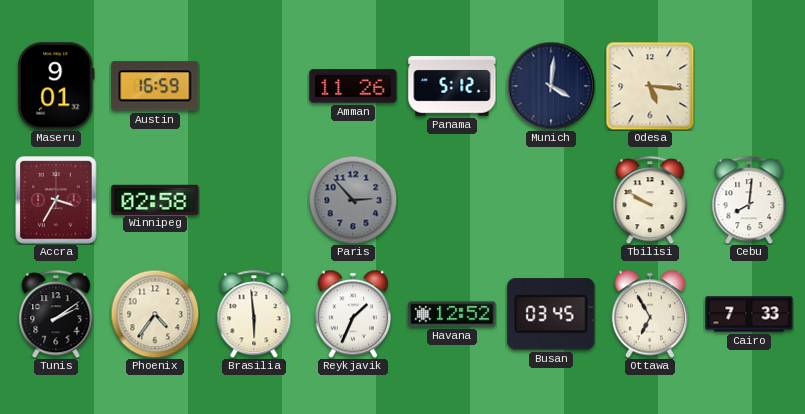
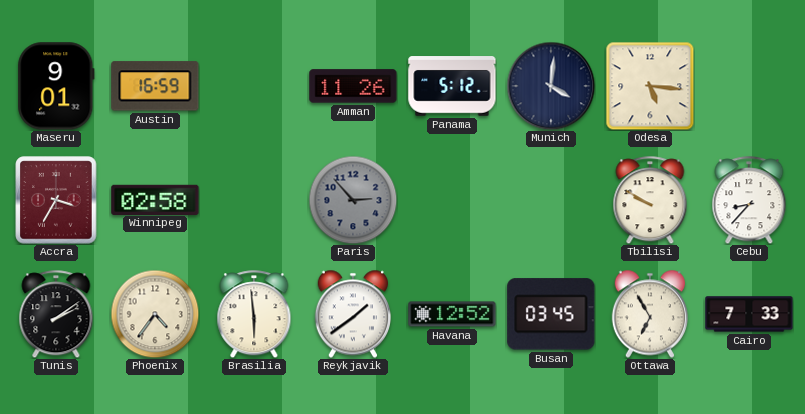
Cebu: 8:01 -> 8:37
Reykjavik: 1:34 -> 1:39
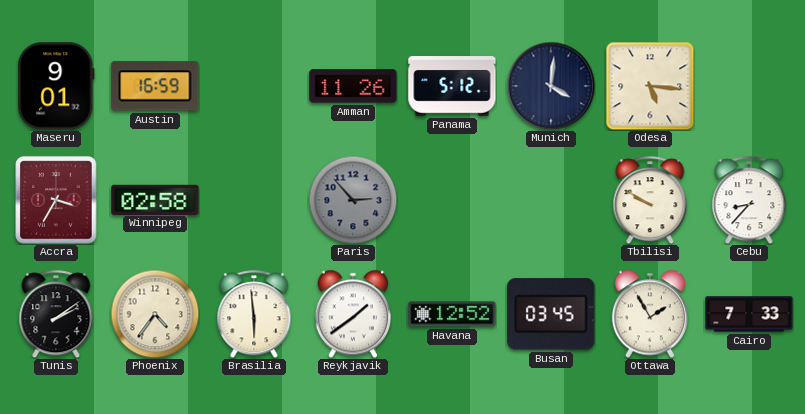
Ottawa: 6:55 -> 1:55
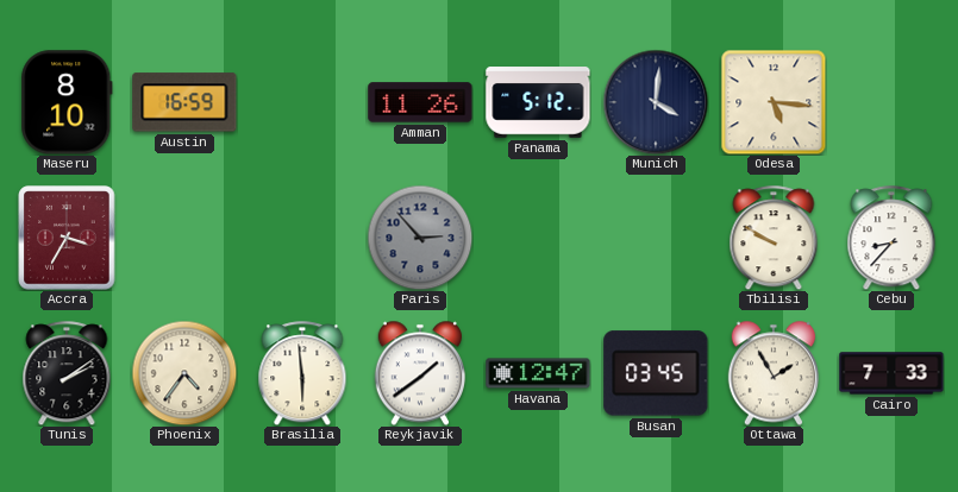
Maseru: 9:01 -> 8:10
Winnipeg: 02:58 -> none
Havana: 12:52 -> 12:47
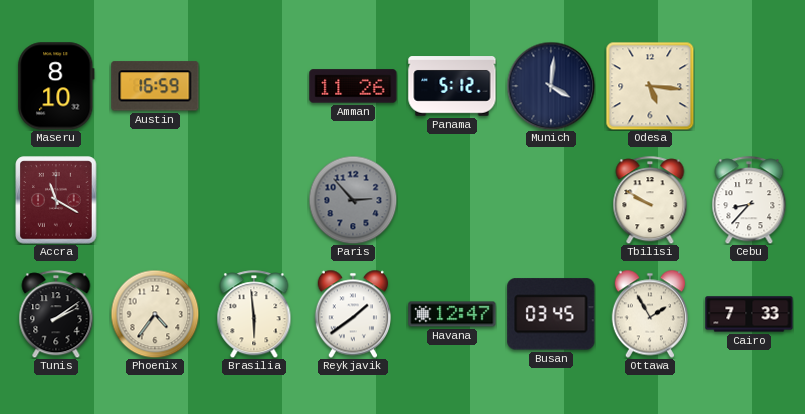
Accra: 3:35 -> 11:20
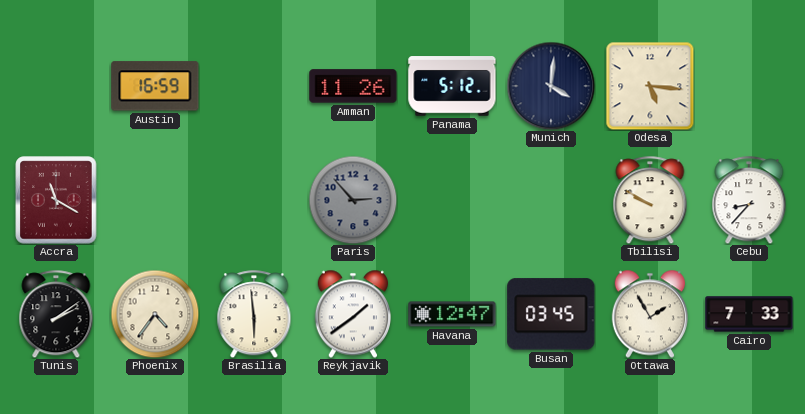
Maseru: 8:10 -> none
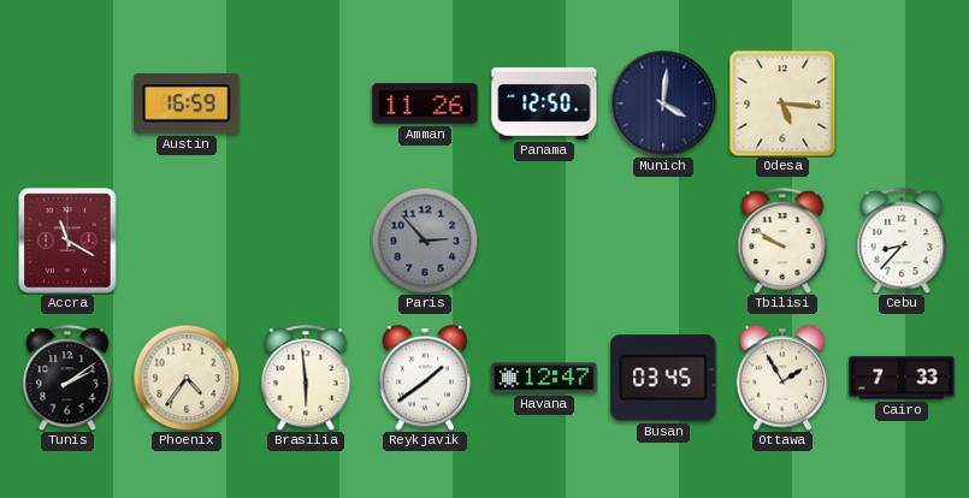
Panama: 5:12 -> 12:50
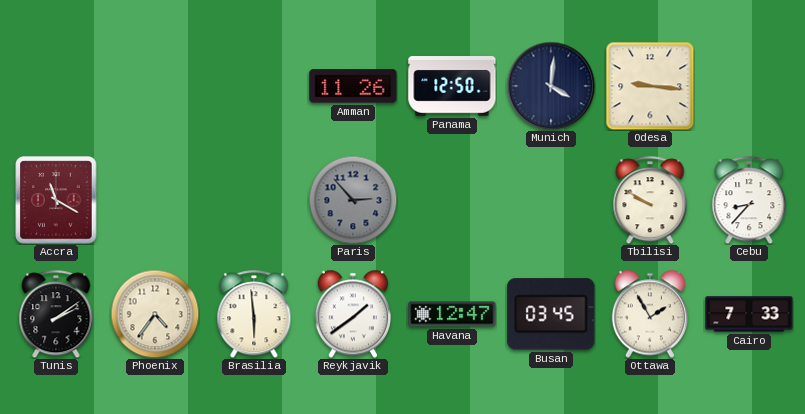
Austin: 16:59 -> none
Odesa: 5:16 -> 9:16
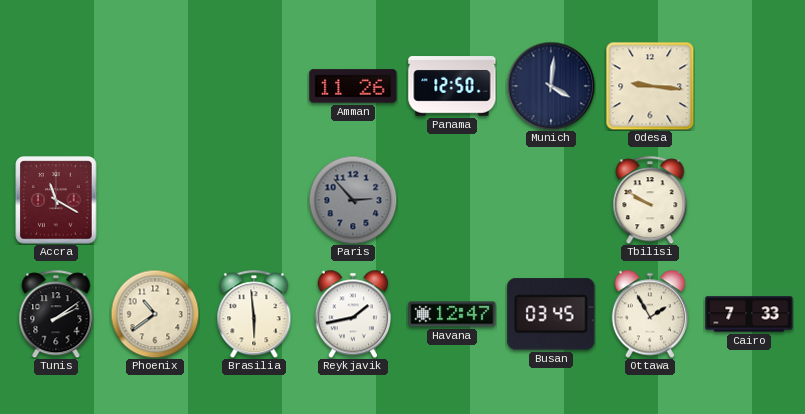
Cebu: 8:37 -> none
Phoenix: 4:36 -> 10:39
Reykjavik: 1:39 -> 1:43
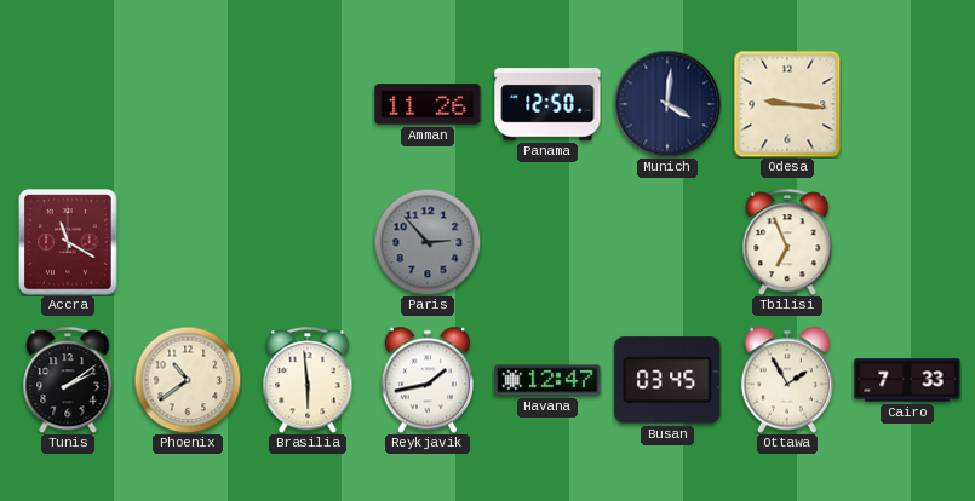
Tbilisi: 9:50 -> 6:56
